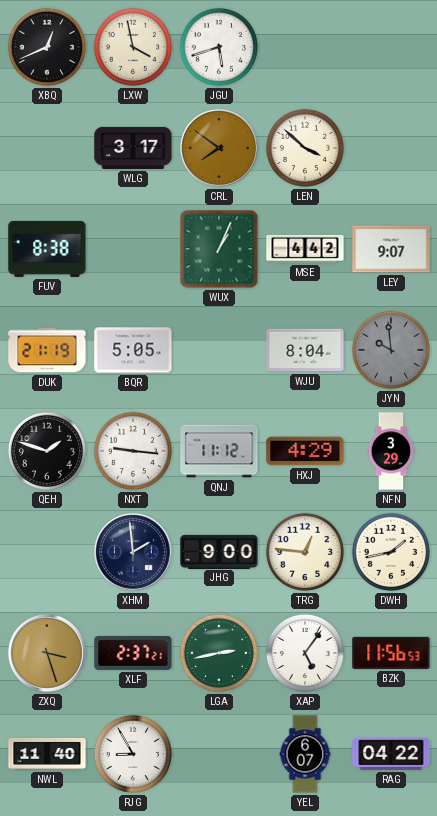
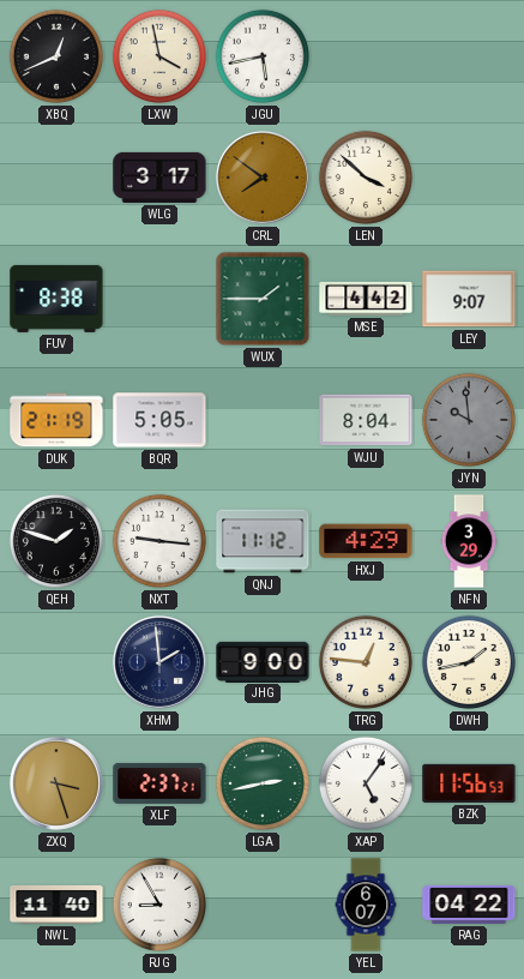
JGU: 5:42 -> 5:43
WUX: 1:04 -> 1:45
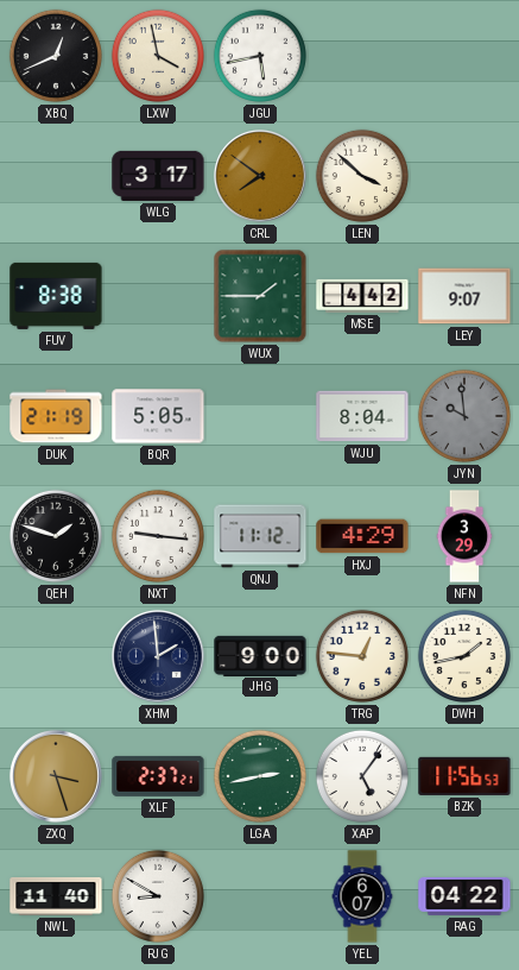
RJG: 8:55 -> 8:50
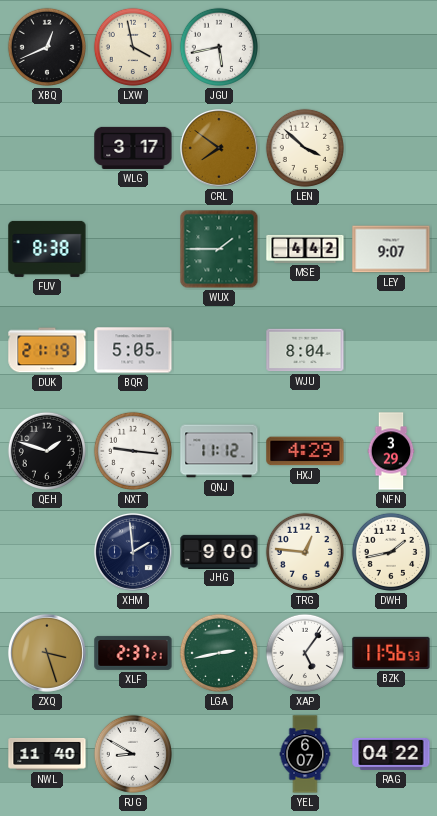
JYN: 9:59 -> none
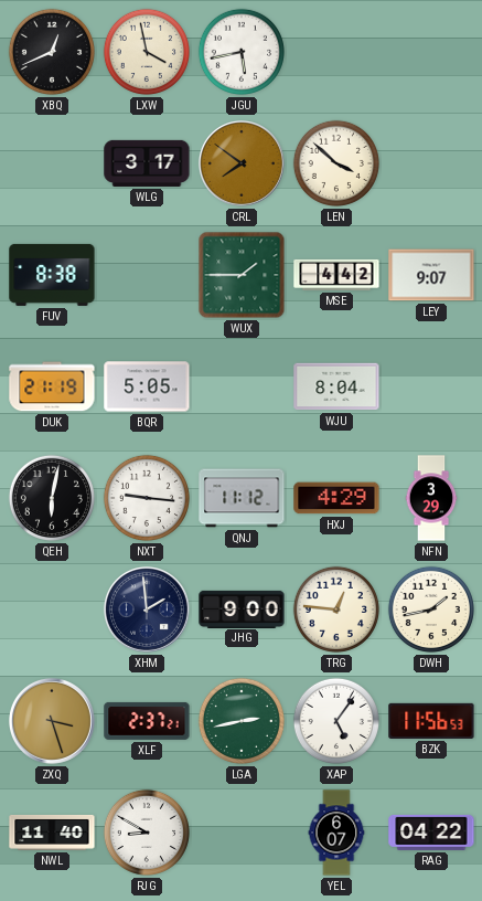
QEH: 1:48 -> 6:02
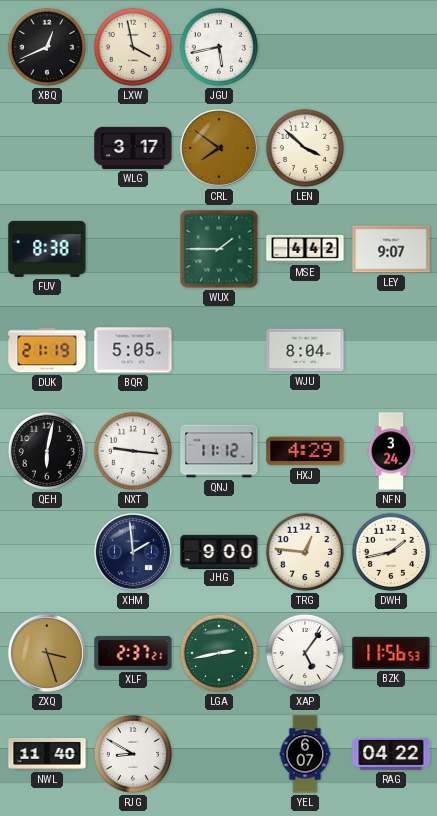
NFN: 3:29 -> 3:24
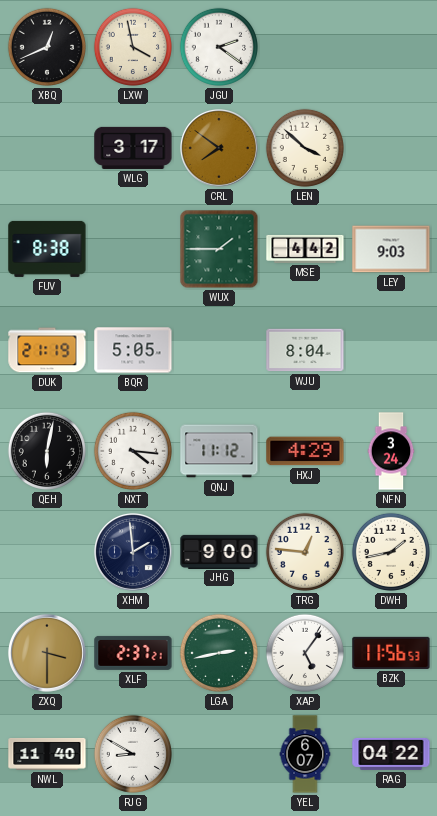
JGU: 5:43 -> 2:21
LEY: 9:07 -> 9:03
NXT: 9:16 -> 4:16
ZXQ: 3:27 -> 3:30
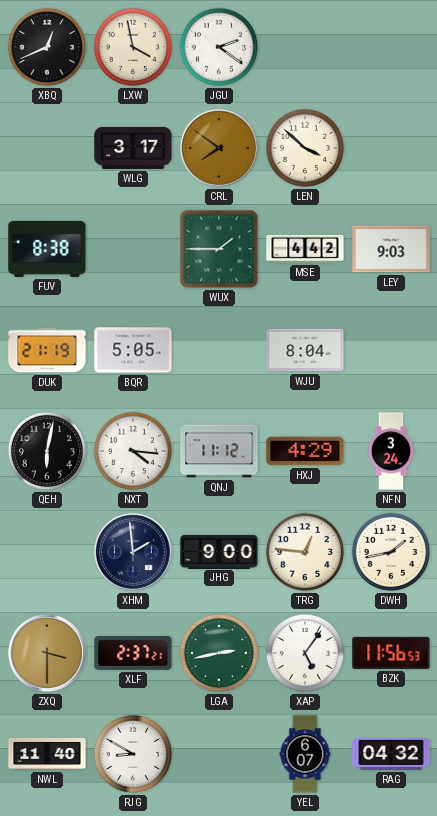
RAG: 04:22 -> 04:32
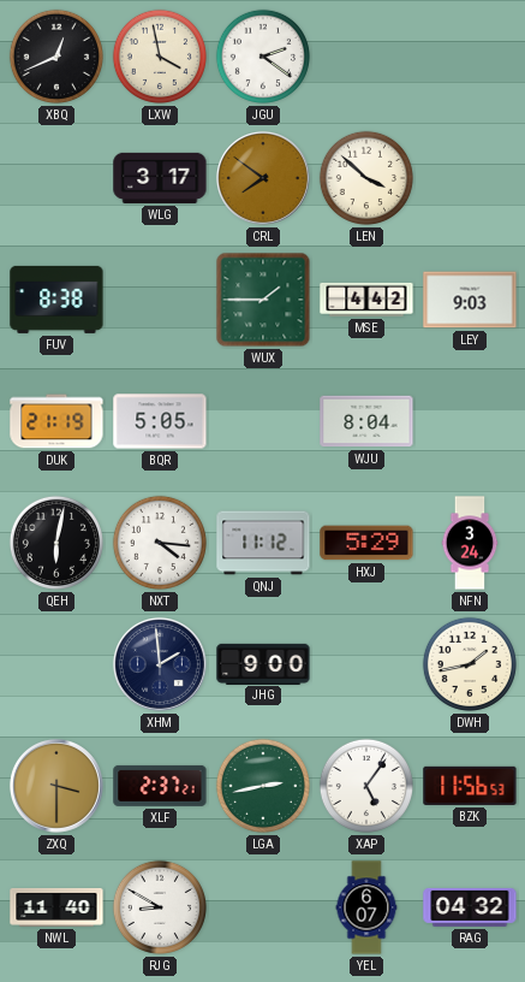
HXJ: 4:29 -> 5:29
TRG: 12:46 -> none
